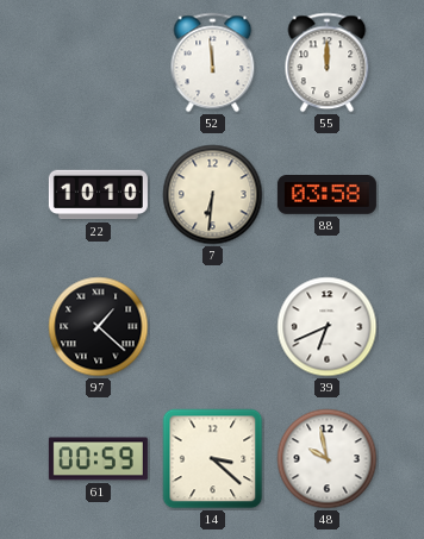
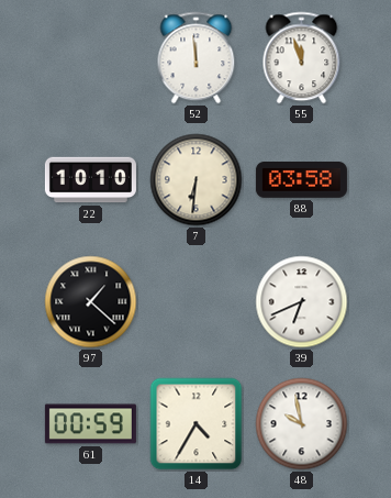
55: 12:00 -> 11:57
14: 3:22 -> 4:35
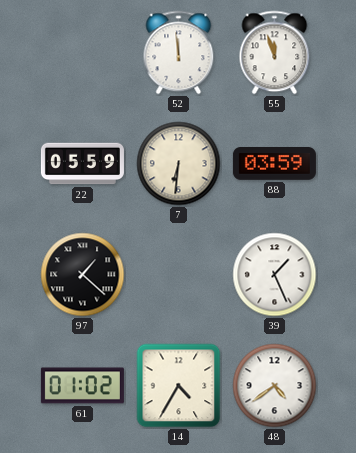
22: 10:10 -> 05:59
88: 03:58 -> 03:59
39: 6:41 -> 1:26
61: 00:59 -> 01:02
48: 9:58 -> 4:39
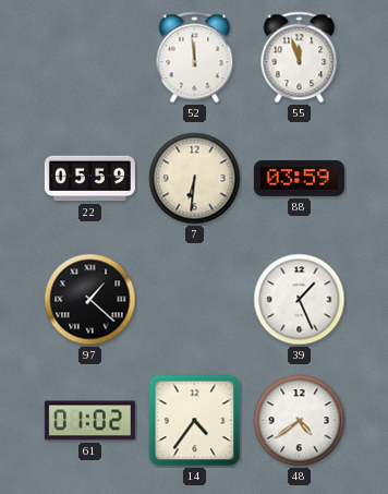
14: 4:35 -> 4:36
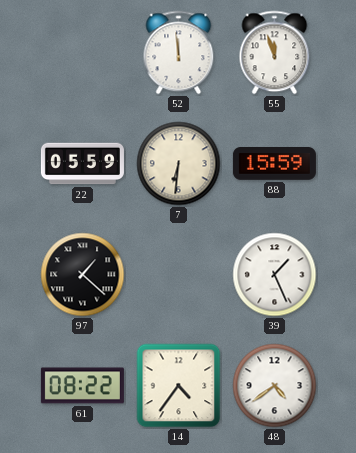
88: 03:59 -> 15:59
61: 01:02 -> 08:22
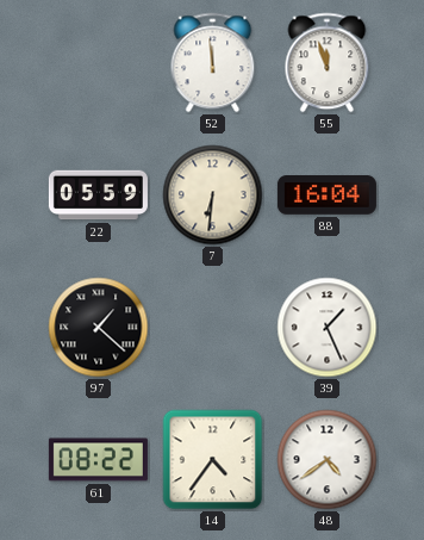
88: 15:59 -> 16:04
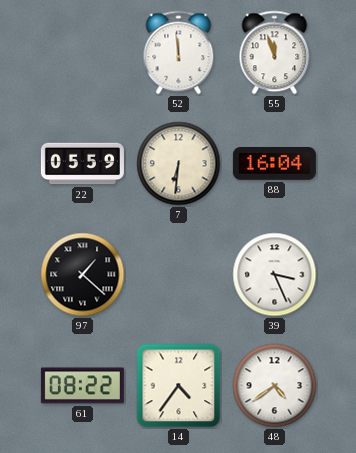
39: 1:26 -> 3:26
